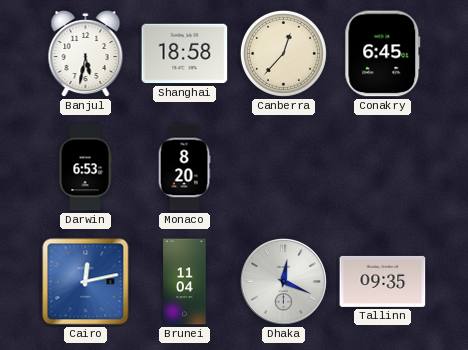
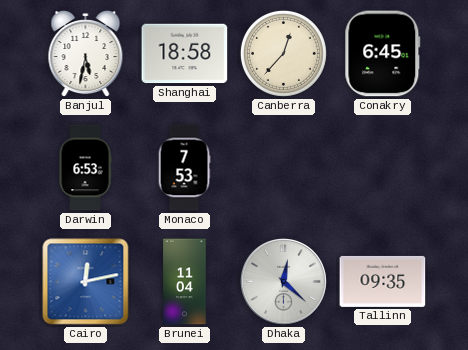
Monaco: 8:20 -> 7:53
Dhaka: 12:19 -> 12:22
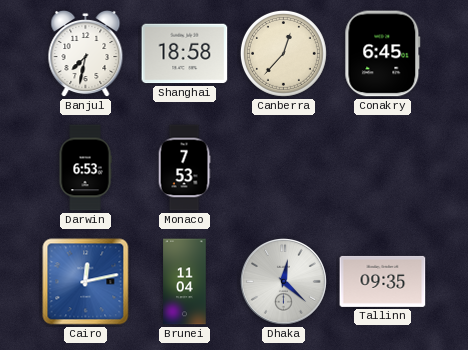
Banjul: 5:32 -> 7:32
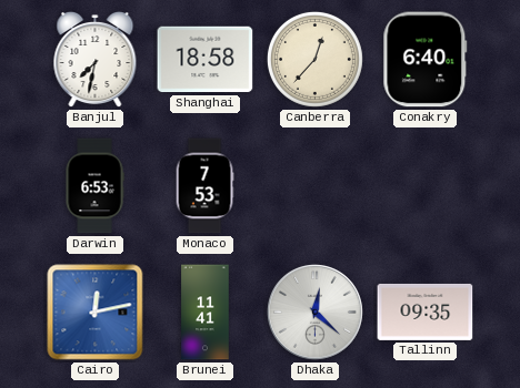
Conakry: 6:45 -> 6:40
Brunei: 11:04 -> 11:41
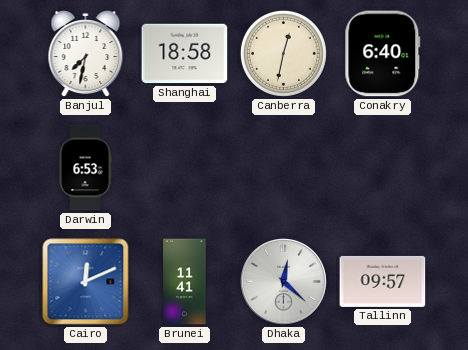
Canberra: 12:37 -> 12:32
Monaco: 7:53 -> none
Cairo: 12:13 -> 12:11
Tallinn: 09:35 -> 09:57
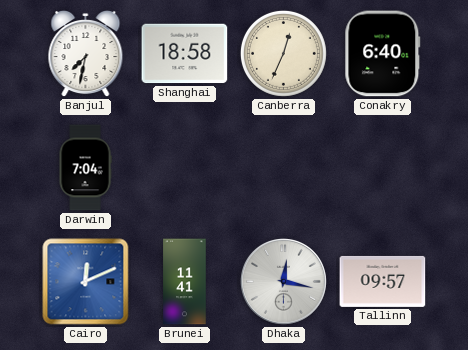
Canberra: 12:32 -> 12:34
Darwin: 6:53 -> 7:04
Dhaka: 12:22 -> 12:17
